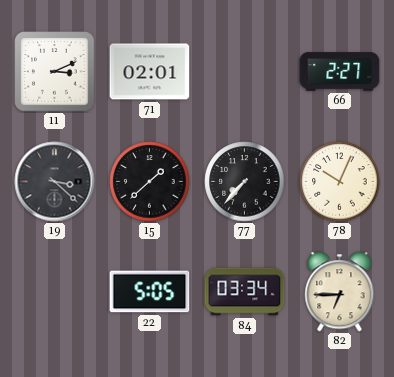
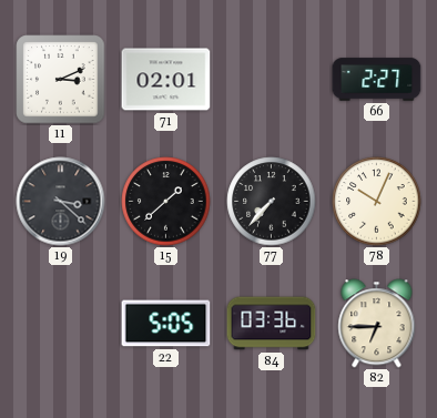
84: 03:34 -> 03:36
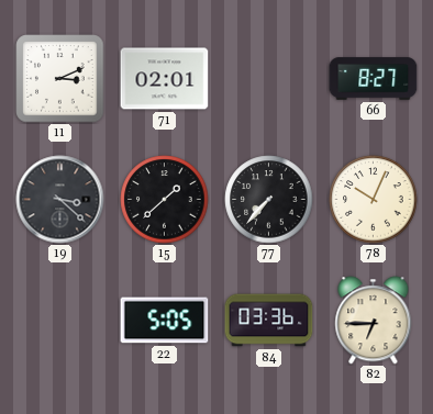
66: 2:27 -> 8:27
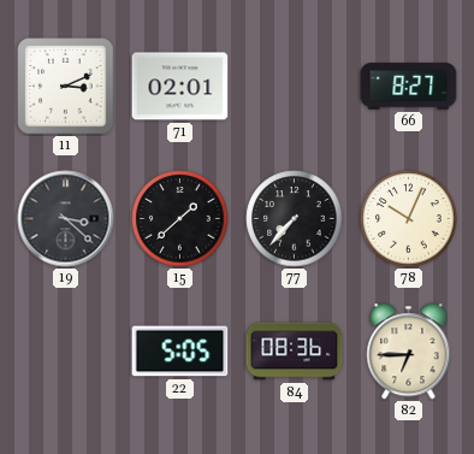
84: 03:36 -> 08:36
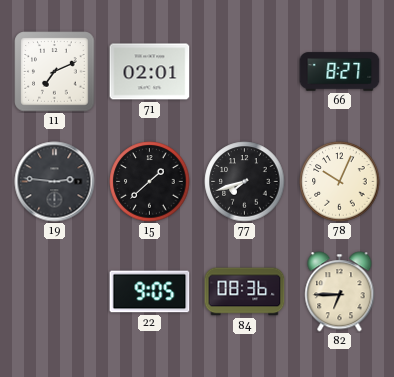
11: 3:11 -> 7:11
19: 3:22 -> 2:46
77: 7:37 -> 7:42
22: 5:05 -> 9:05
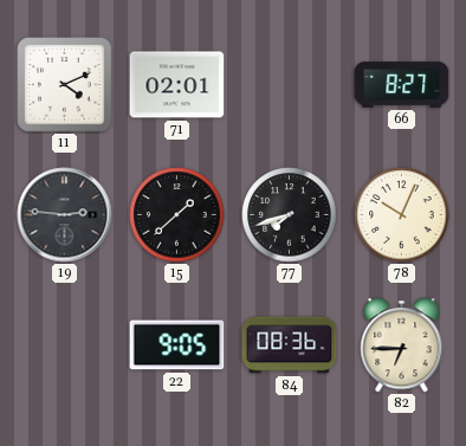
11: 7:11 -> 4:11
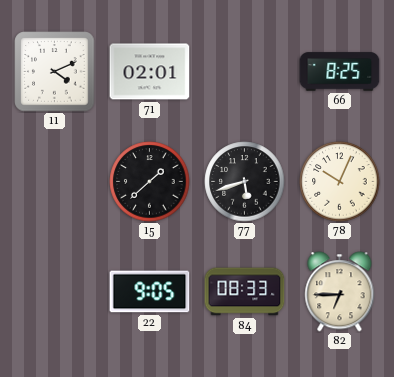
66: 8:27 -> 8:25
19: 2:46 -> none
77: 7:42 -> 5:42
84: 08:36 -> 08:33
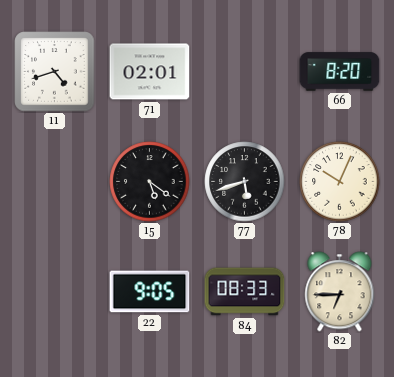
11: 4:11 -> 4:42
66: 8:25 -> 8:20
15: 1:38 -> 5:21
